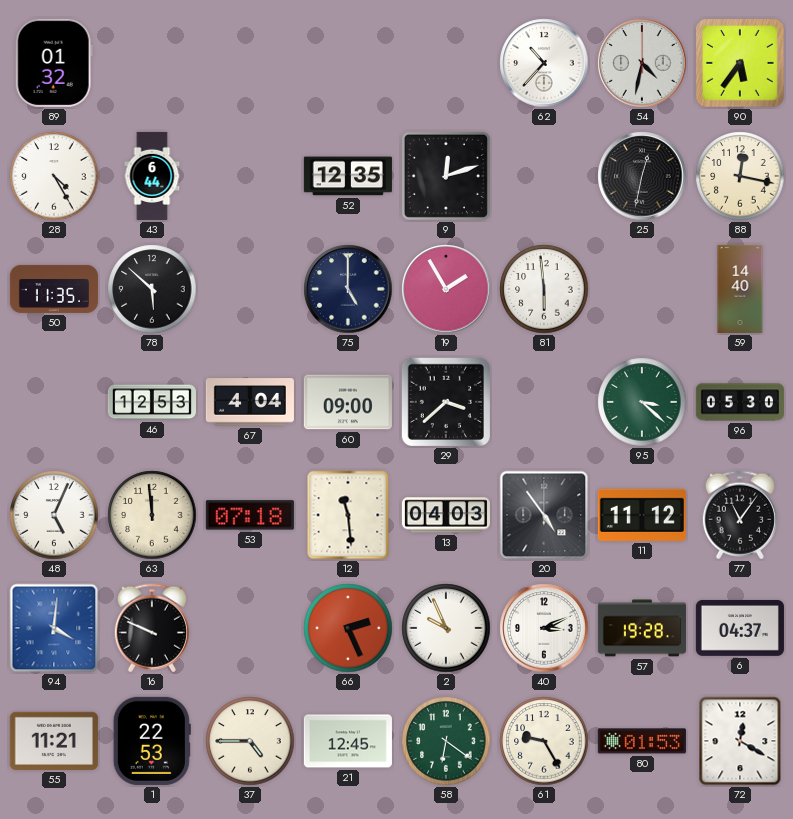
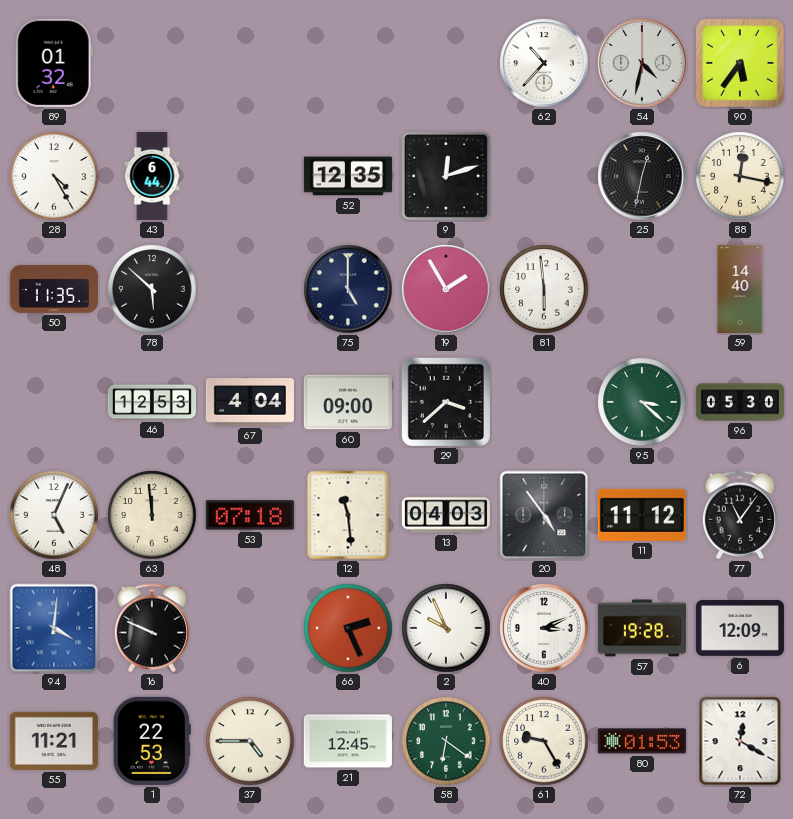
6: 04:37 -> 12:09
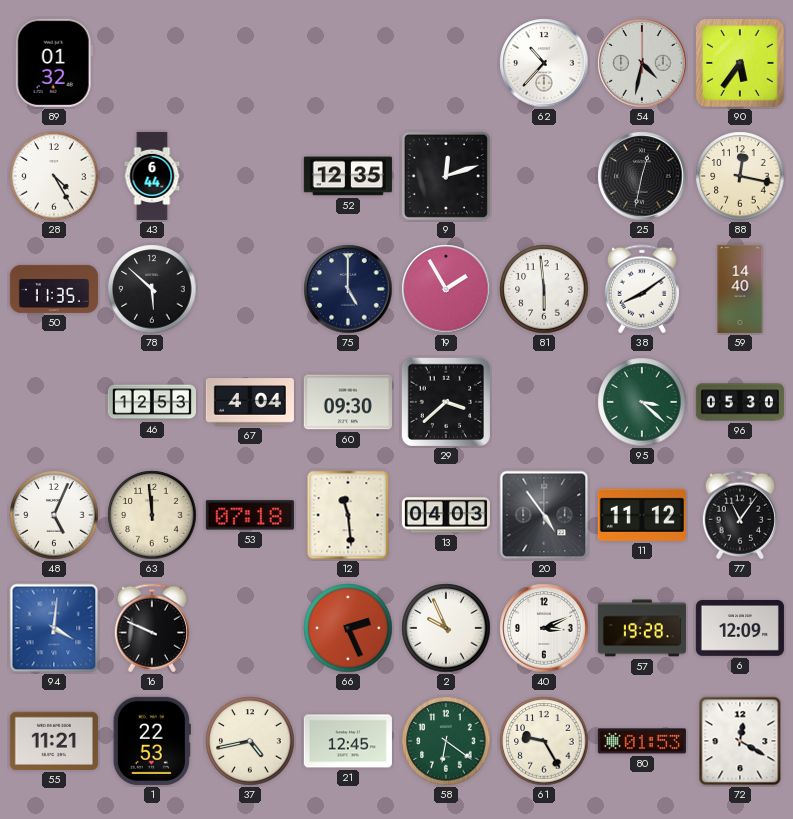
38: none -> 8:09
60: 09:00 -> 09:30
37: 4:45 -> 4:43
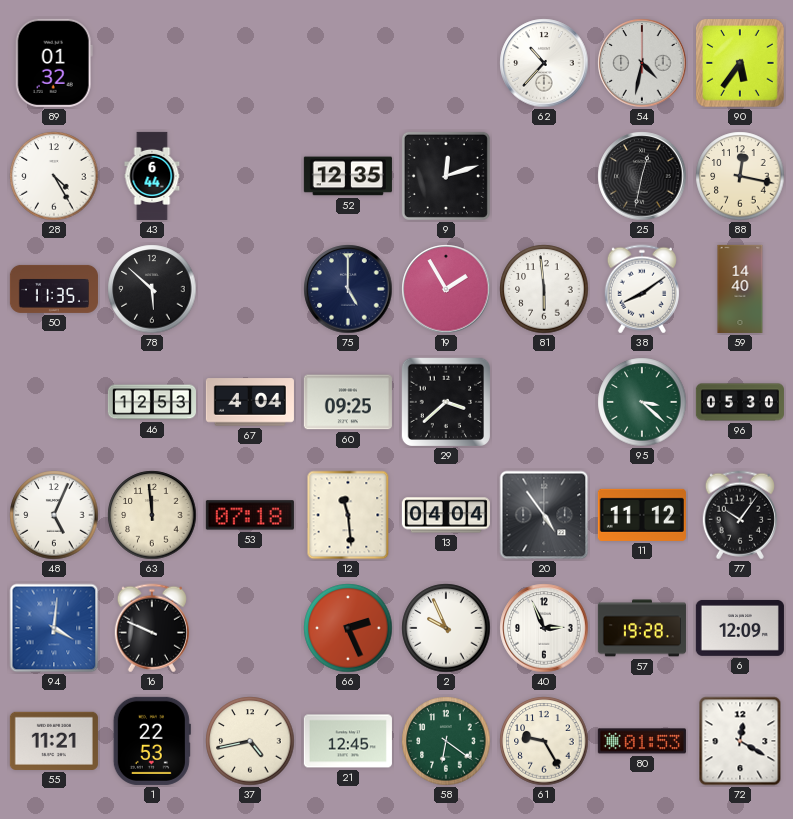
60: 09:30 -> 09:25
13: 04:03 -> 04:04
77: 11:06 -> 10:06
40: 3:11 -> 2:56
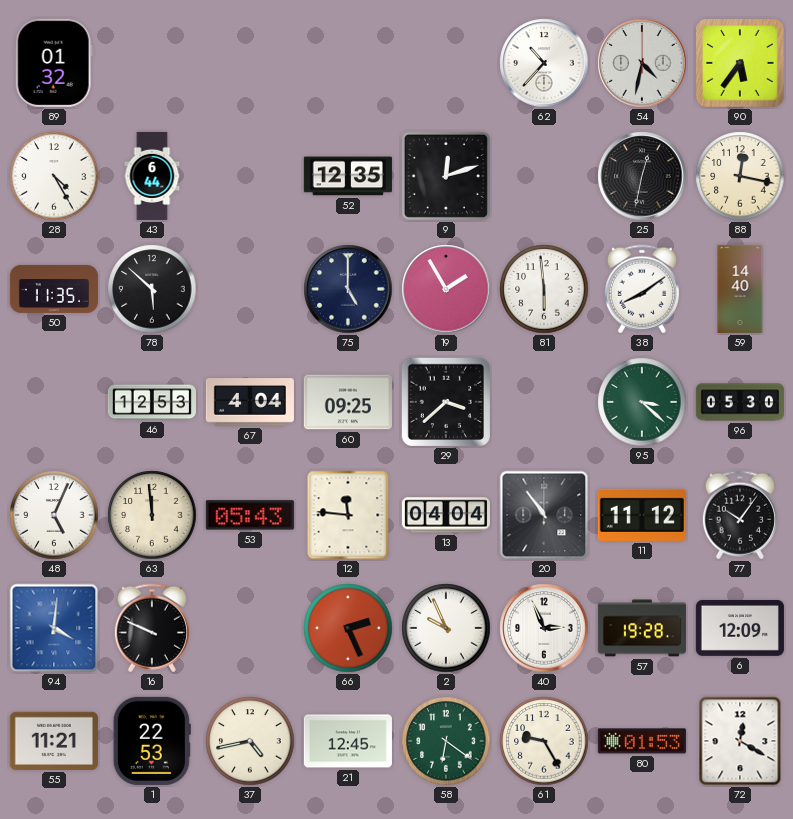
53: 07:18 -> 05:43
12: 11:29 -> 11:46
20: 4:54 -> 10:54
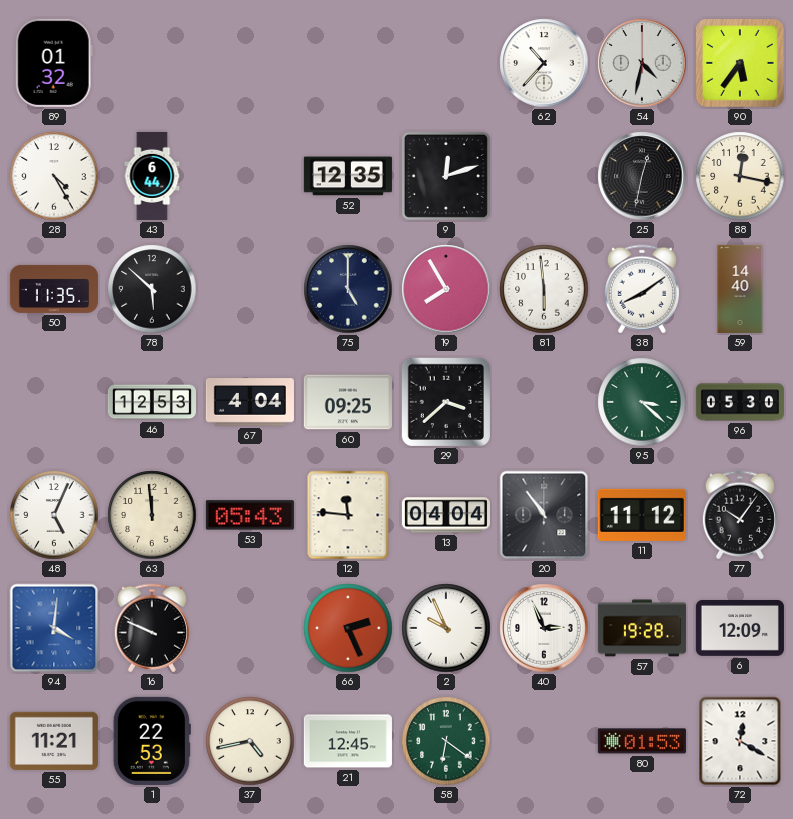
19: 1:55 -> 7:55
61: 9:25 -> none
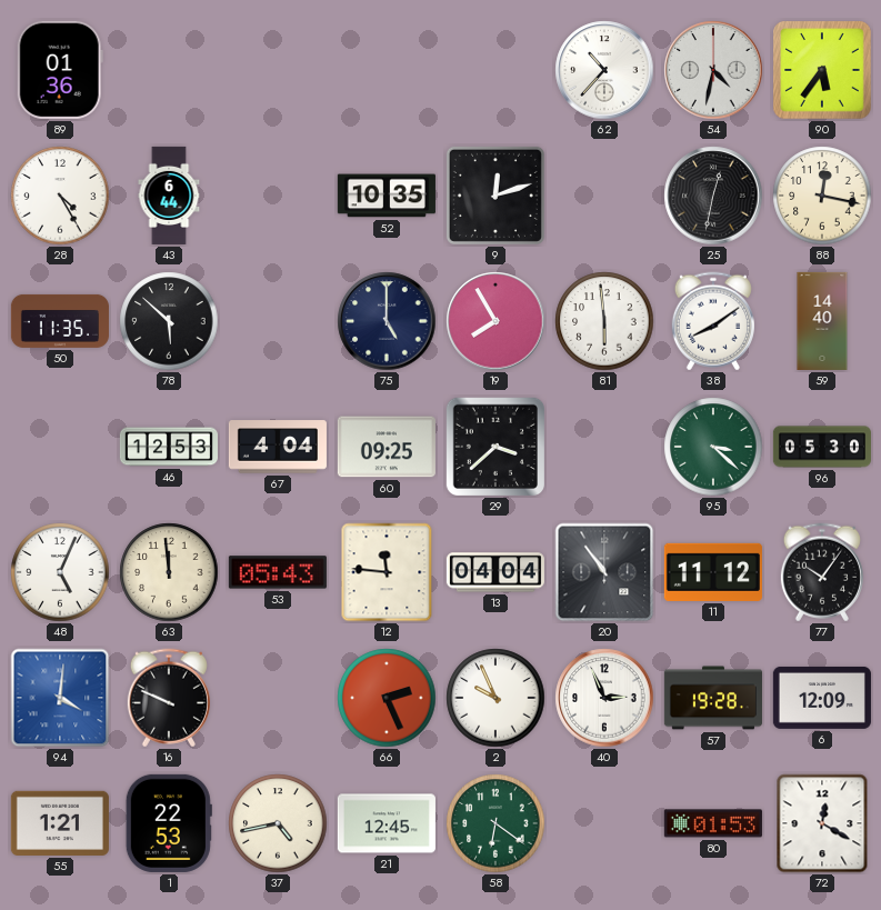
89: 01:32 -> 01:36
52: 12:35 -> 10:35
55: 11:21 -> 1:21
